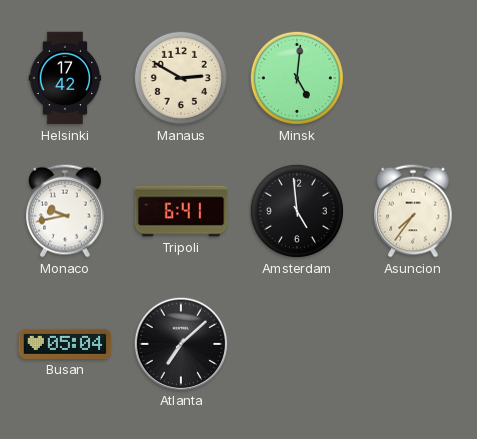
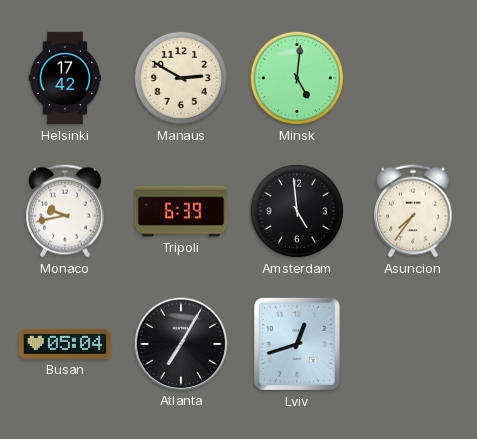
Tripoli: 6:41 -> 6:39
Atlanta: 7:08 -> 7:05
Lviv: none -> 12:42
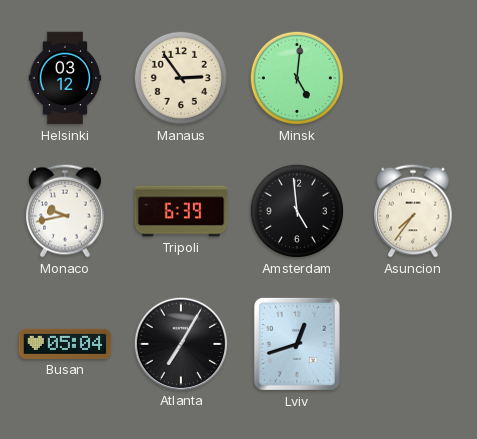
Helsinki: 17:42 -> 03:12
Manaus: 2:50 -> 2:54
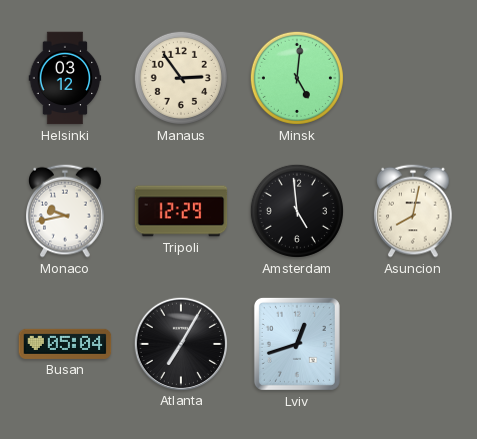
Tripoli: 6:39 -> 12:29
Asuncion: 7:36 -> 8:02
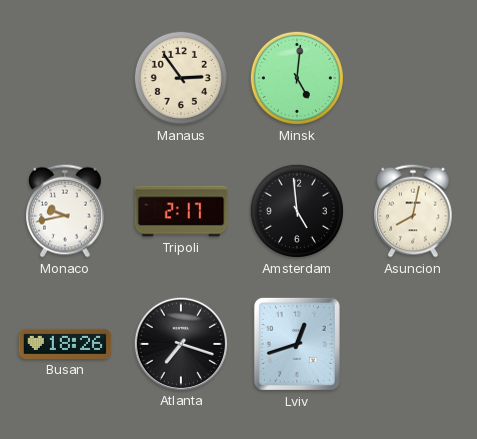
Helsinki: 03:12 -> none
Tripoli: 12:29 -> 2:17
Busan: 05:04 -> 18:26
Atlanta: 7:05 -> 7:18
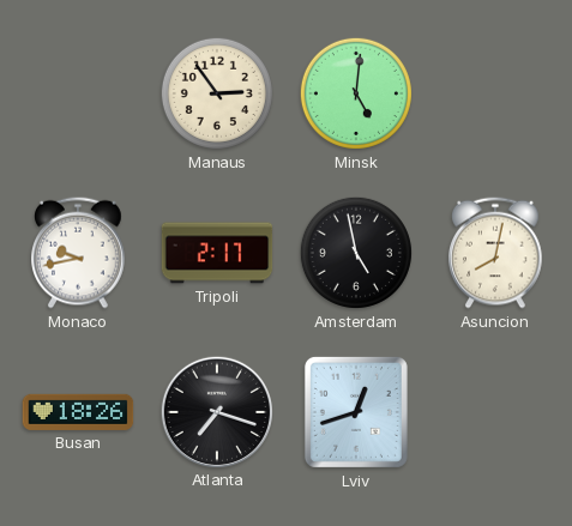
Amsterdam: 4:59 -> 4:58
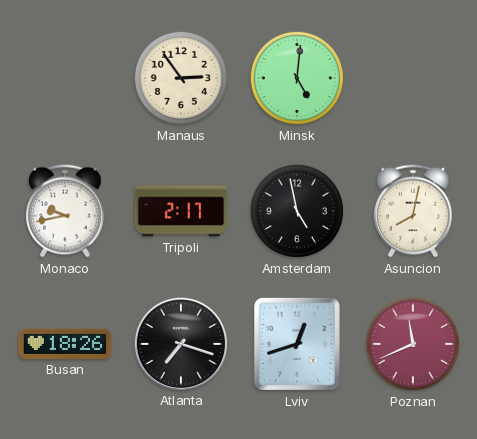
Poznan: none -> 11:41
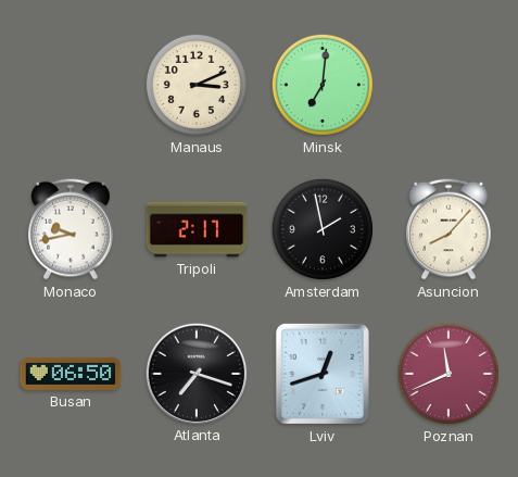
Manaus: 2:54 -> 3:11
Minsk: 5:01 -> 7:01
Amsterdam: 4:58 -> 1:58
Asuncion: 8:02 -> 8:07
Busan: 18:26 -> 06:50
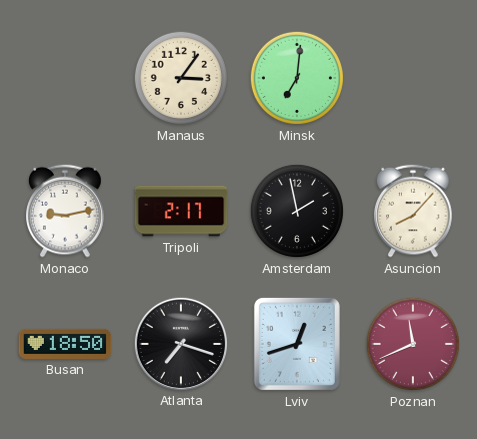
Manaus: 3:11 -> 3:06
Monaco: 9:43 -> 9:13
Busan: 06:50 -> 18:50
